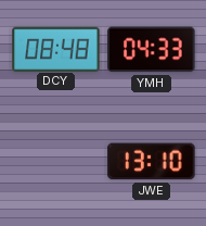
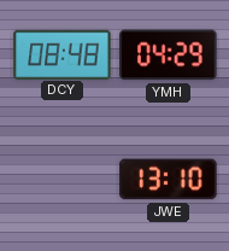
YMH: 04:33 -> 04:29
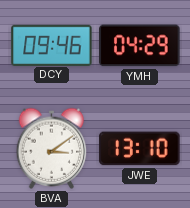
DCY: 08:48 -> 09:46
BVA: none -> 3:09
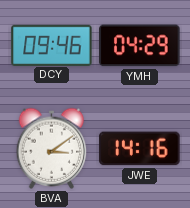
JWE: 13:10 -> 14:16
